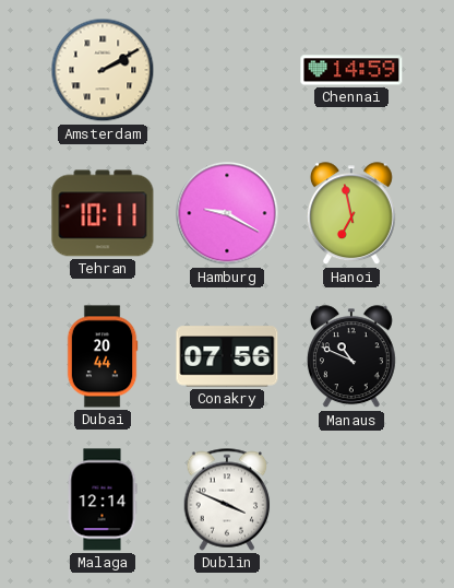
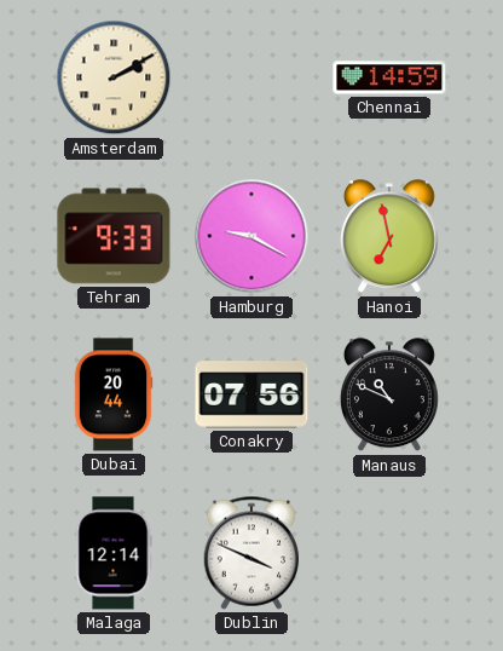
Tehran: 10:11 -> 9:33
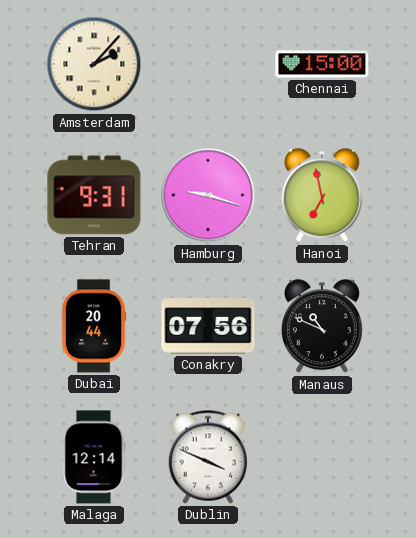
Amsterdam: 2:10 -> 2:07
Chennai: 14:59 -> 15:00
Tehran: 9:33 -> 9:31
Hamburg: 9:20 -> 9:18
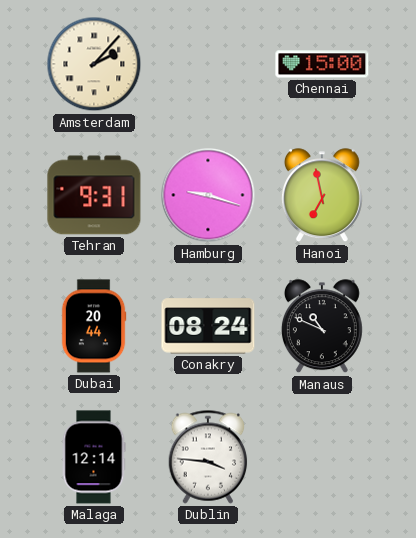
Conakry: 07:56 -> 08:24
Dublin: 3:49 -> 3:46
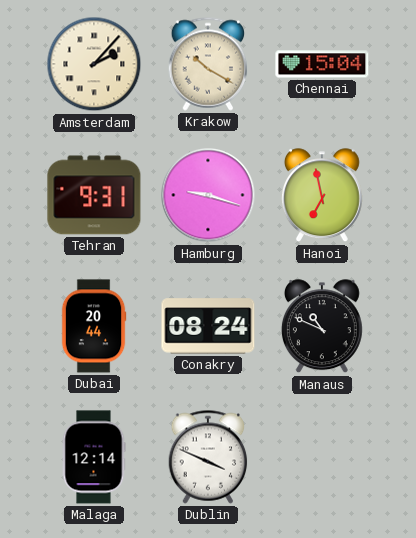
Krakow: none -> 10:20
Chennai: 15:00 -> 15:04
Dublin: 3:46 -> 3:49
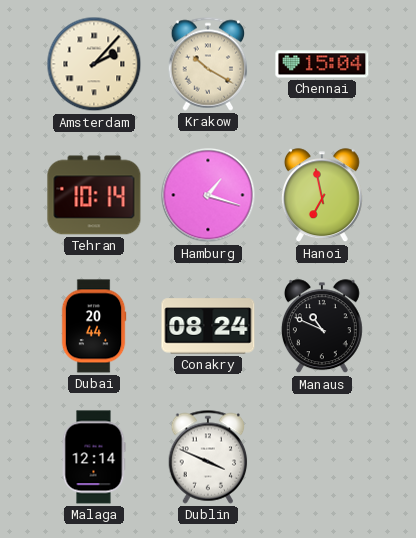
Tehran: 9:31 -> 10:14
Hamburg: 9:18 -> 1:18
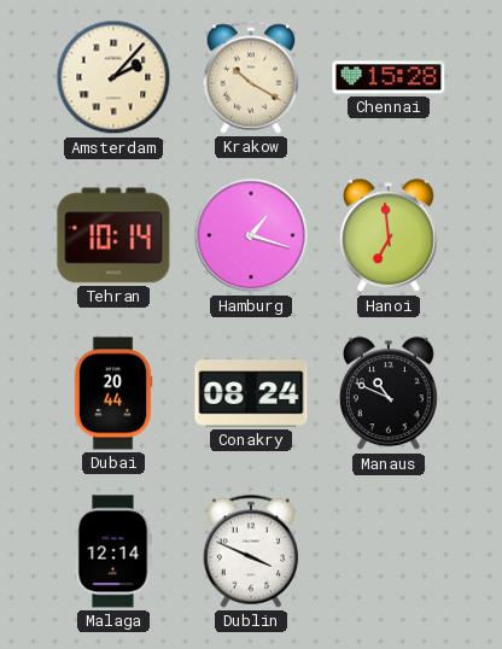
Chennai: 15:04 -> 15:28
Hanoi: 6:58 -> 6:59
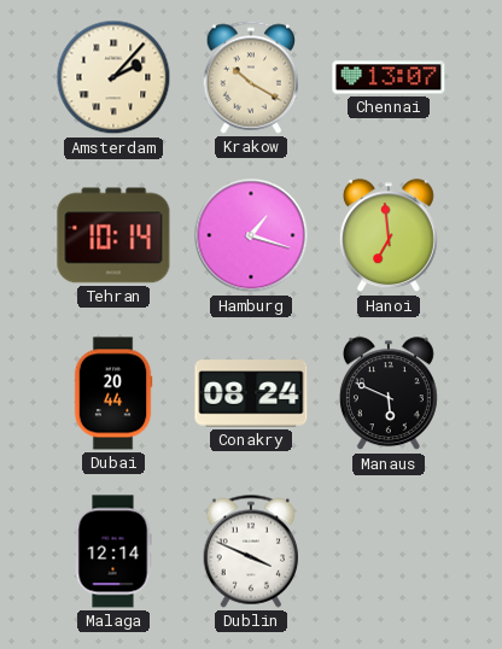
Chennai: 15:28 -> 13:07
Manaus: 10:49 -> 5:49
